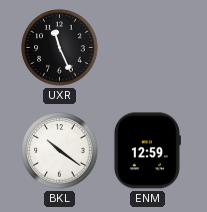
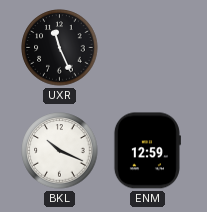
BKL: 10:21 -> 10:19
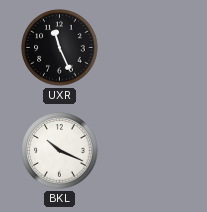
ENM: 12:59 -> none
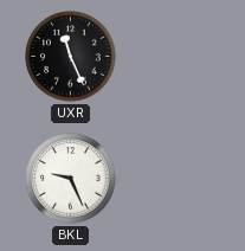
BKL: 10:19 -> 9:26
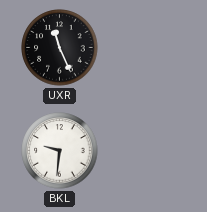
BKL: 9:26 -> 9:31
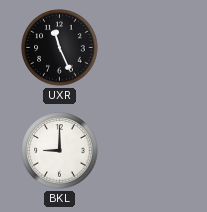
BKL: 9:31 -> 9:00
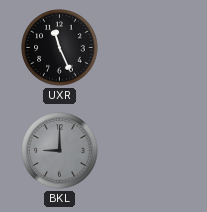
BKL dial: white -> grey
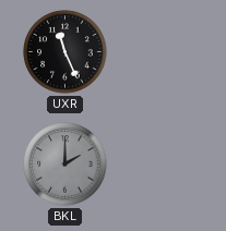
BKL: 9:00 -> 2:00
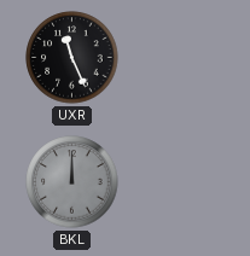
BKL: 2:00 -> 12:00
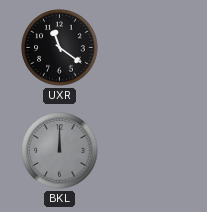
UXR: 11:26 -> 11:21
